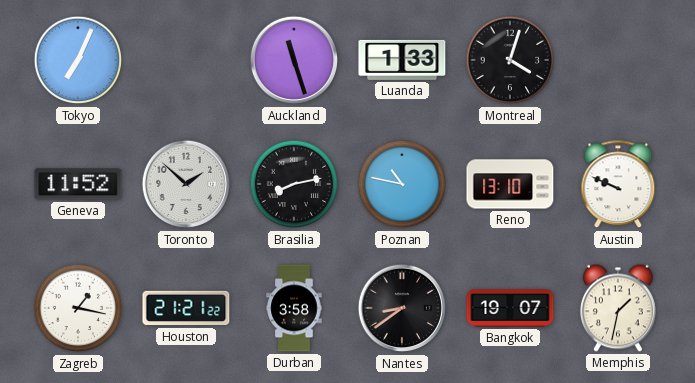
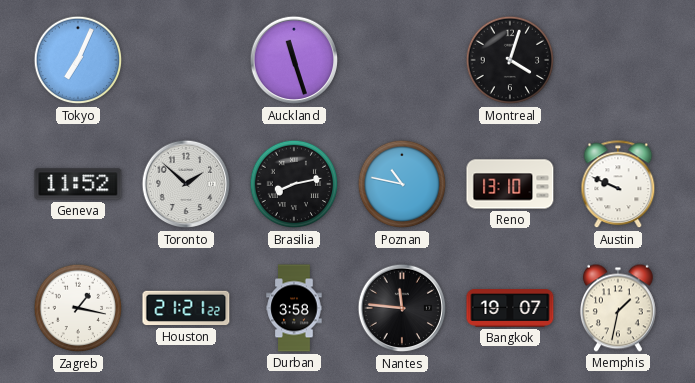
Luanda: 1:33 -> none
Nantes: 8:39 -> 11:46
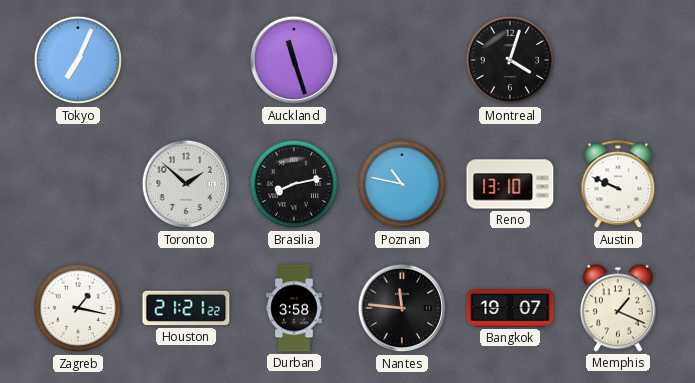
Geneva: 11:52 -> none
Memphis: 1:32 -> 1:19
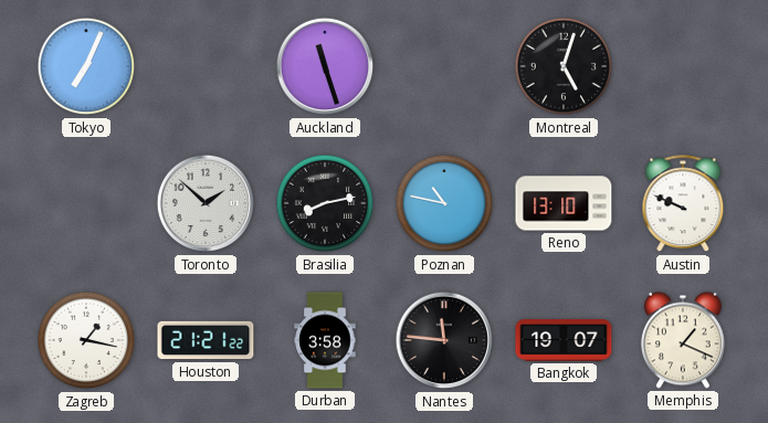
Montreal: 4:03 -> 5:03
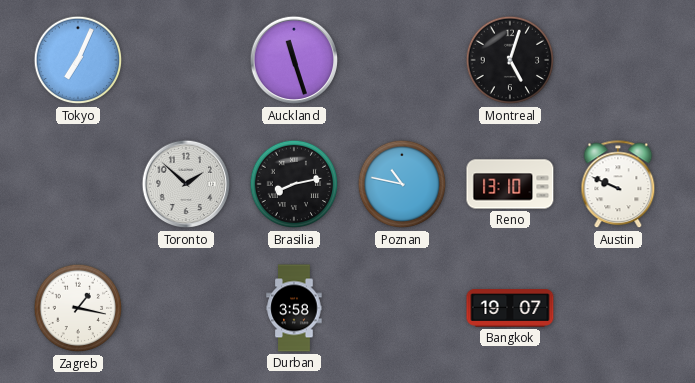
Houston: 21:21 -> none
Nantes: 11:46 -> none
Memphis: 1:19 -> none
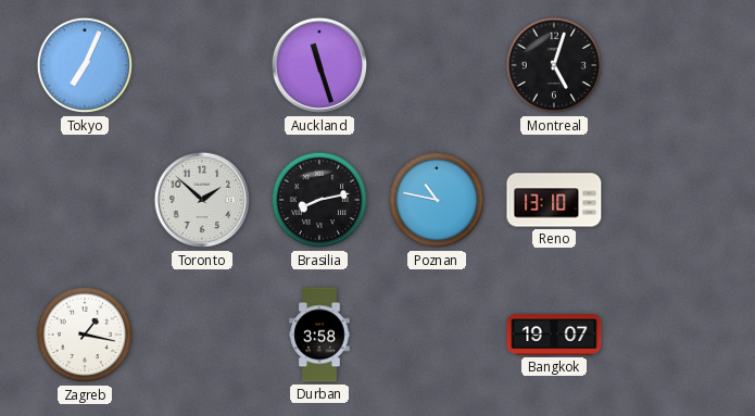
Austin: 9:49 -> none
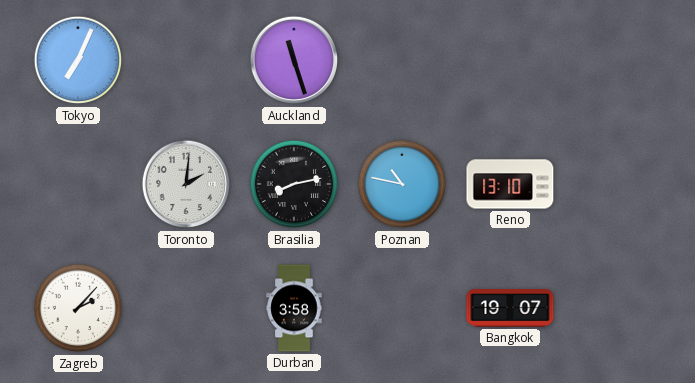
Montreal: 5:03 -> none
Toronto: 1:52 -> 2:01
Zagreb: 1:17 -> 2:07
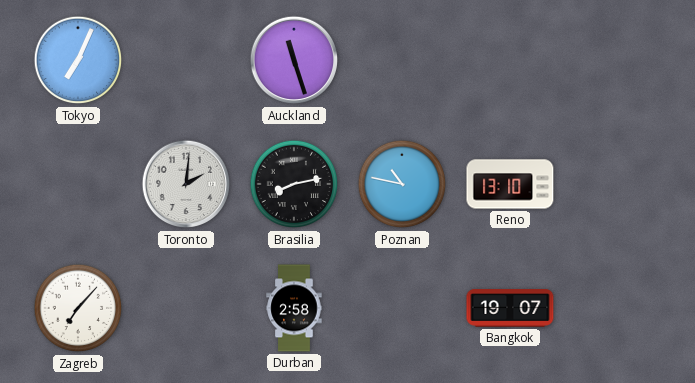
Zagreb: 2:07 -> 7:07
Durban: 3:58 -> 2:58
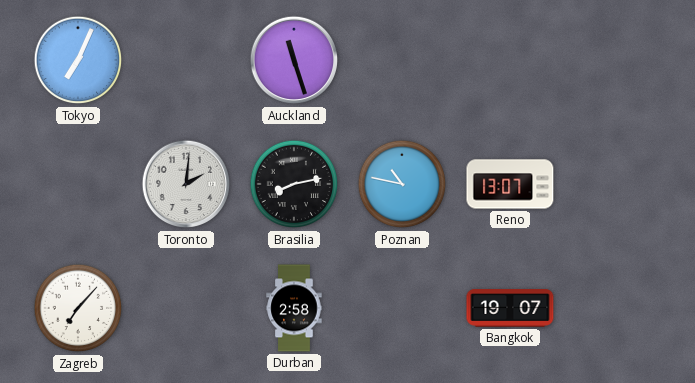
Reno: 13:10 -> 13:07
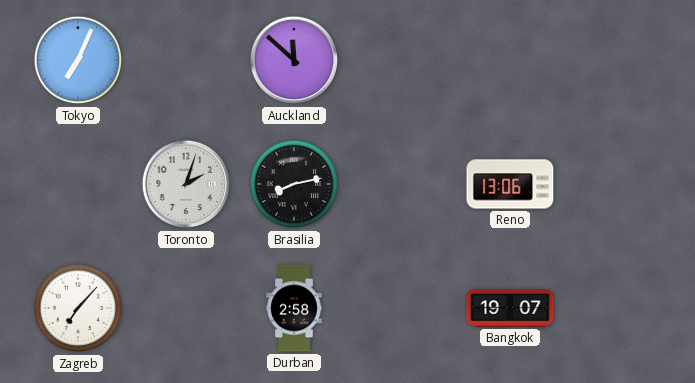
Auckland: 11:27 -> 11:52
Toronto: 2:01 -> 2:03
Poznan: 10:47 -> none
Reno: 13:07 -> 13:06
